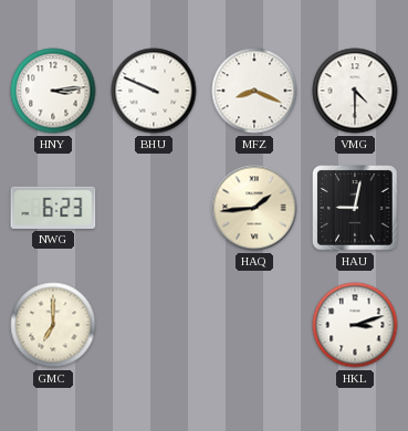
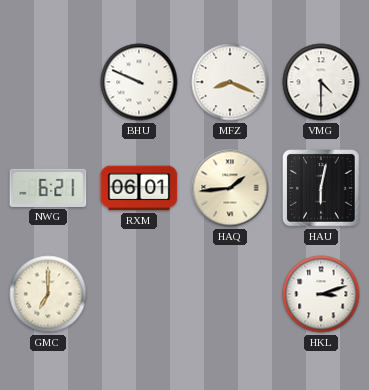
HNY: 3:14 -> none
NWG: 6:23 -> 6:21
RXM: none -> 06:01
HAU: 9:02 -> 6:02
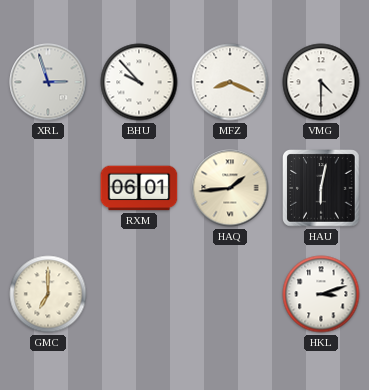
XRL: none -> 2:57
BHU: 9:49 -> 9:53
NWG: 6:21 -> none
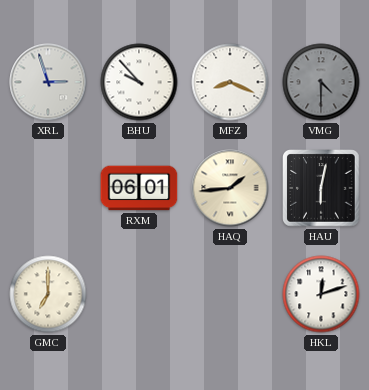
VMG dial: white -> grey
HKL: 3:12 -> 12:12
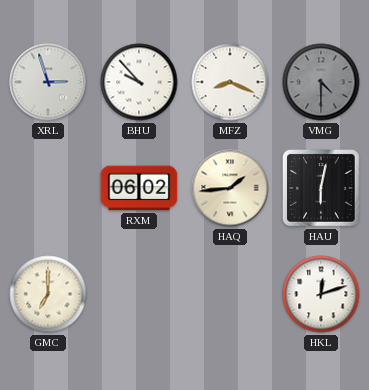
RXM: 06:01 -> 06:02
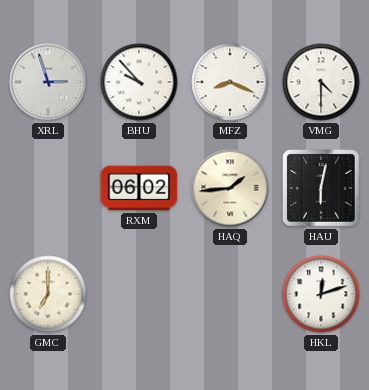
VMG dial: grey -> white
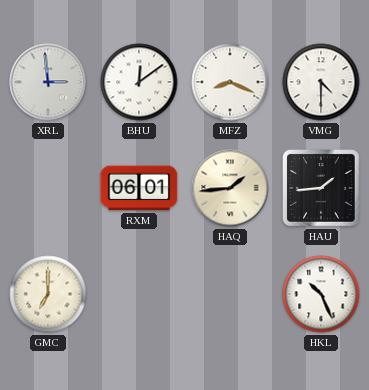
XRL: 2:57 -> 2:59
BHU: 9:53 -> 12:09
RXM: 06:02 -> 06:01
HAU: 6:02 -> 1:44
HKL: 12:12 -> 10:26
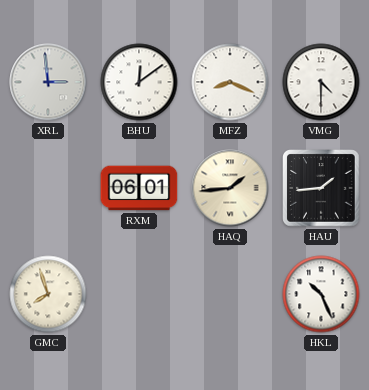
GMC: 7:00 -> 7:57
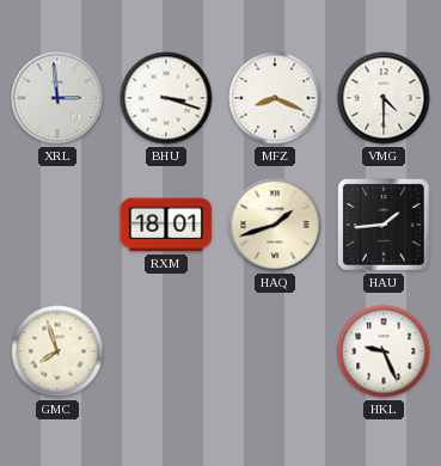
BHU: 12:09 -> 3:18
RXM: 06:01 -> 18:01
HAQ: 1:44 -> 1:42
HKL: 10:26 -> 9:26
